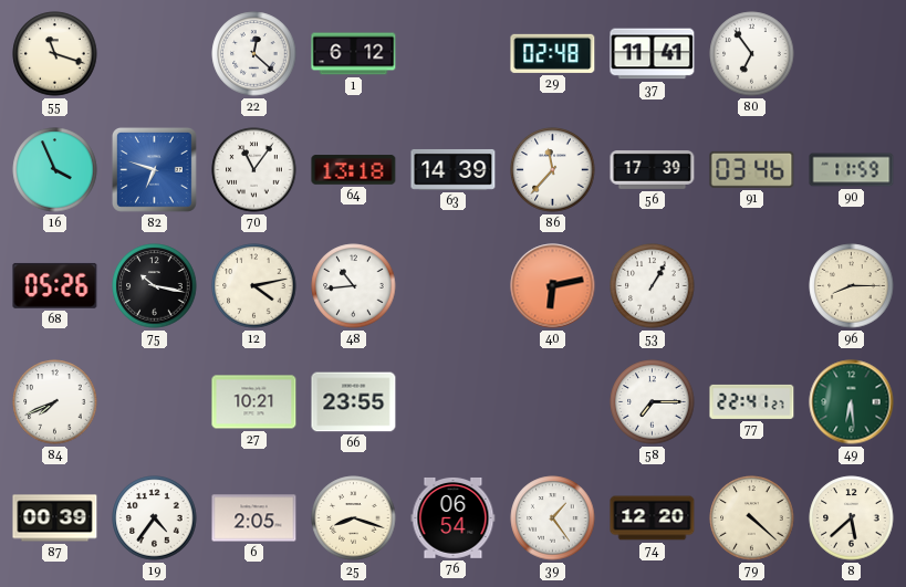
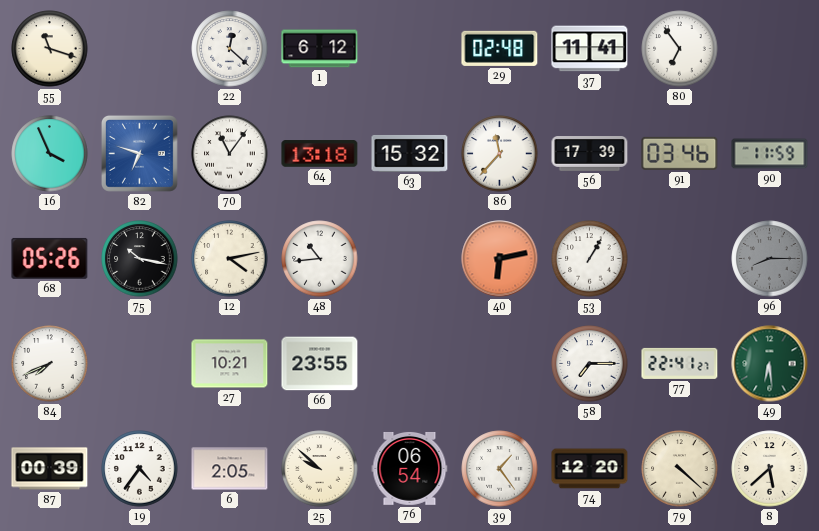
63: 14:39 -> 15:32
96 dial: cream -> grey
25: 8:18 -> 9:52
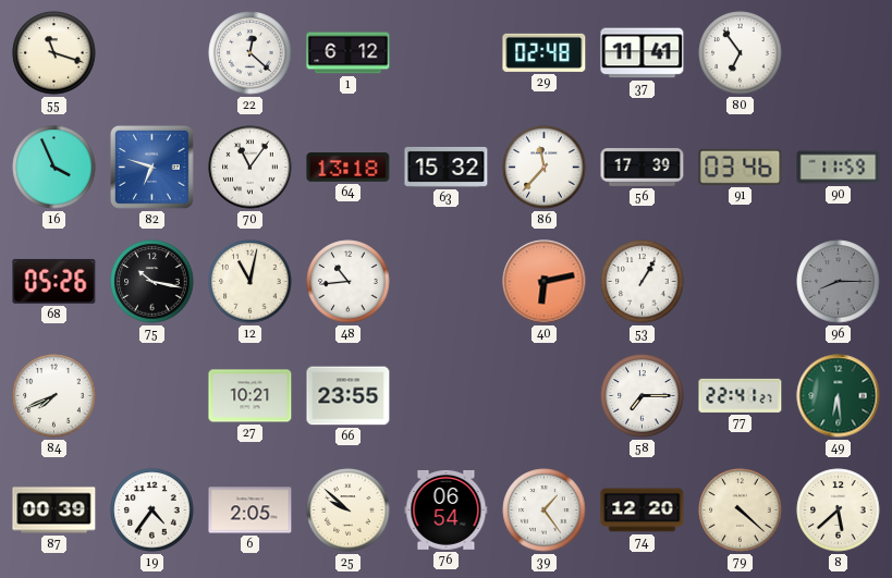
12: 4:13 -> 11:02
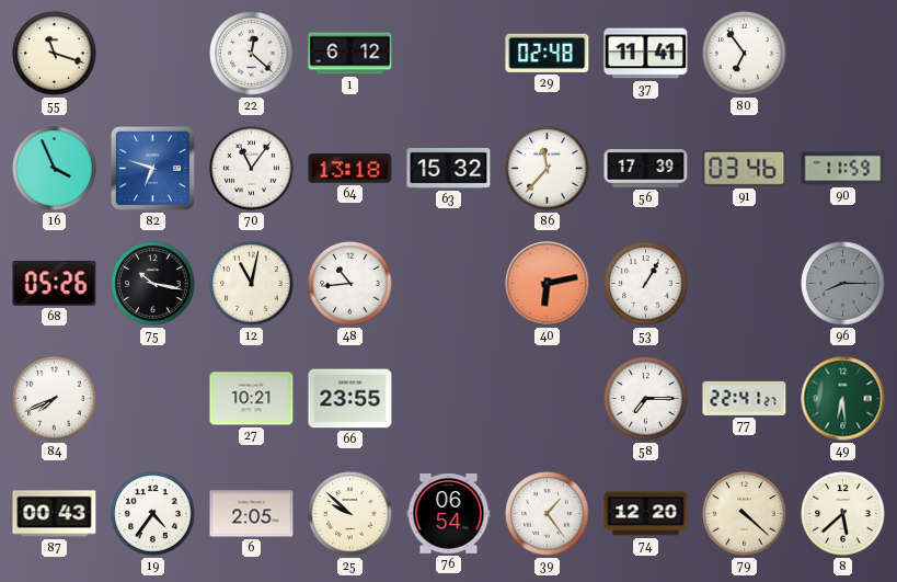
87: 00:39 -> 00:43
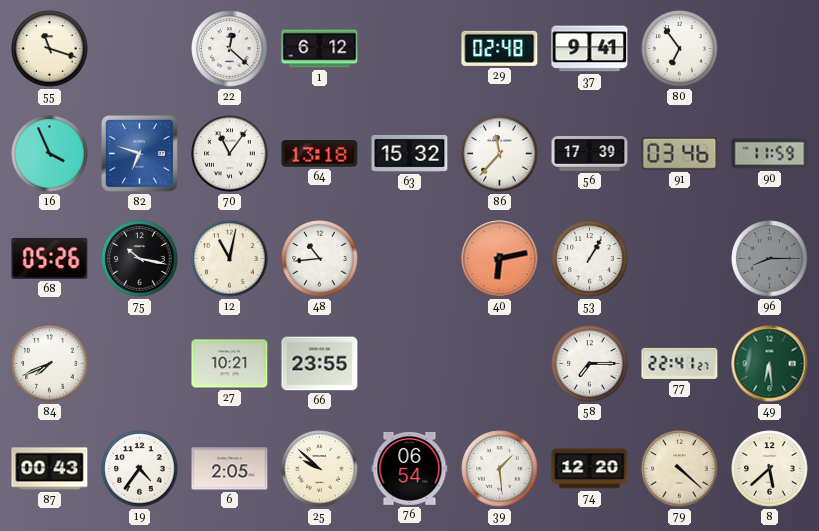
37: 11:41 -> 9:41
39: 1:24 -> 1:29
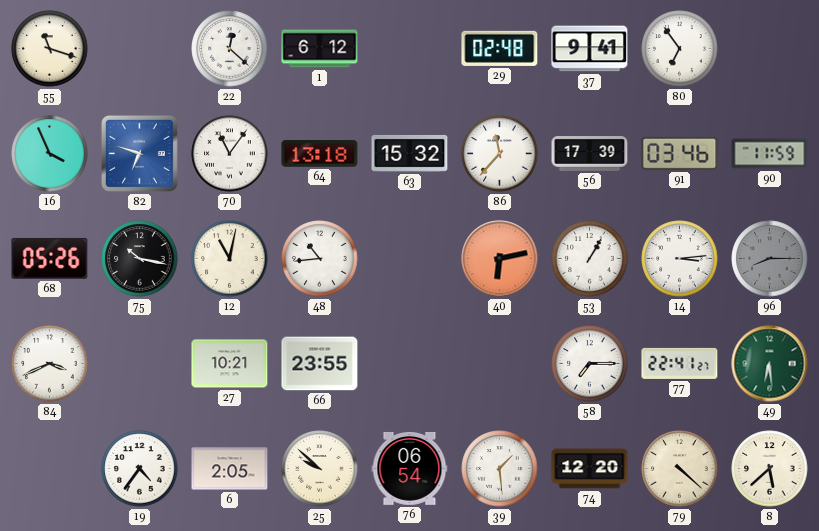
14: none -> 3:14
84: 7:41 -> 3:41
87: 00:43 -> none
